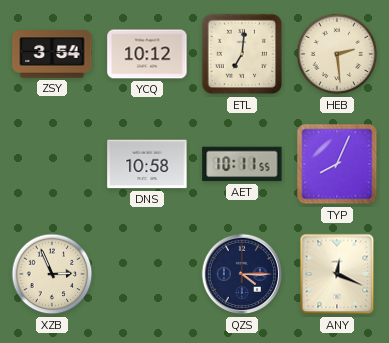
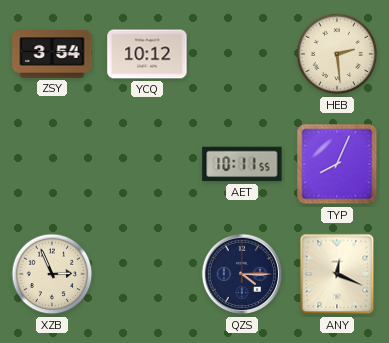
ETL: 7:01 -> none
DNS: 10:58 -> none
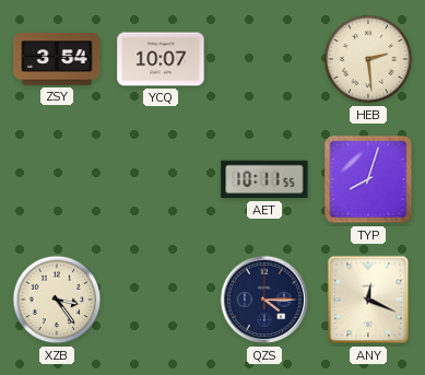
YCQ: 10:12 -> 10:07
TYP: 8:04 -> 8:03
XZB: 2:56 -> 3:24
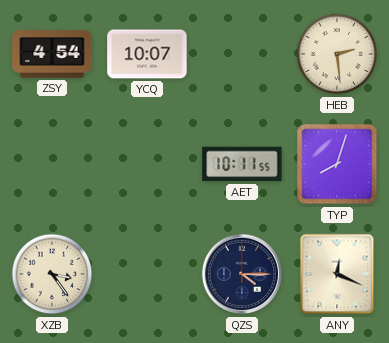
ZSY: 3:54 -> 4:54
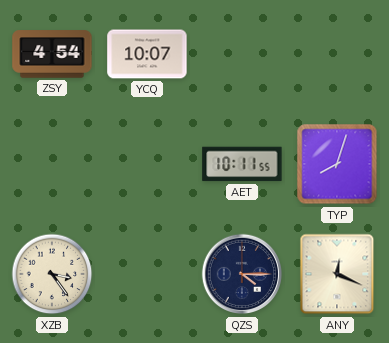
HEB: 2:29 -> none
